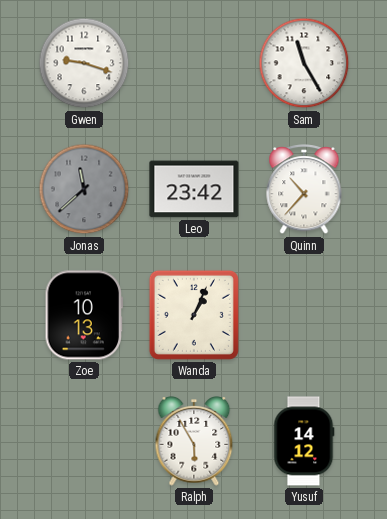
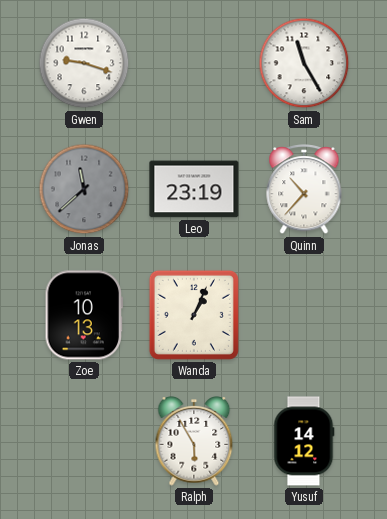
Leo: 23:42 -> 23:19
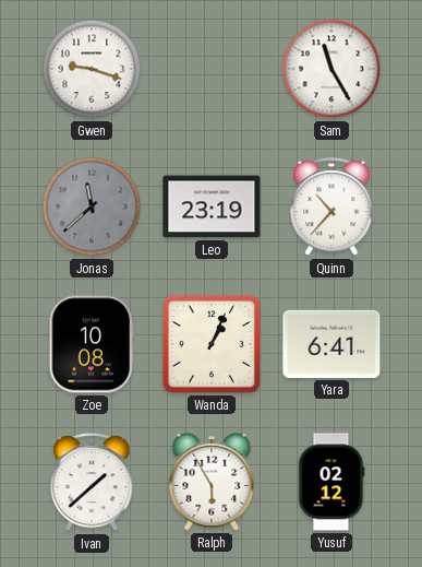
Zoe: 10:13 -> 10:08
Yara: none -> 6:41
Ivan: none -> 1:38
Yusuf: 14:12 -> 02:12
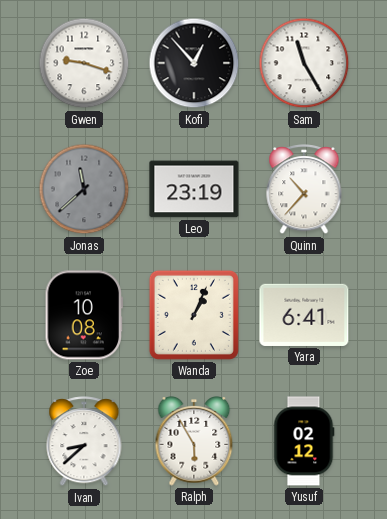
Kofi: none -> 12:53
Ivan: 1:38 -> 8:38
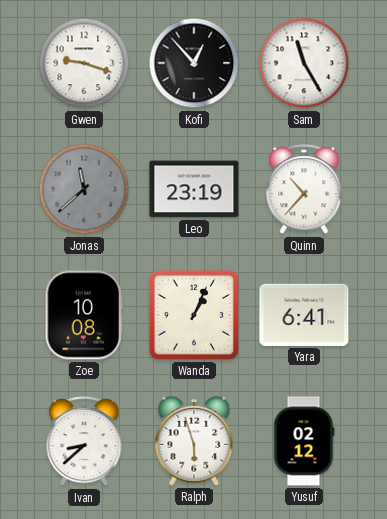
Ralph: 5:55 -> 5:57
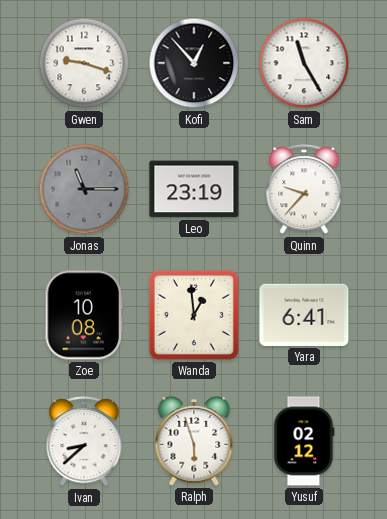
Jonas: 11:38 -> 11:15
Quinn: 10:37 -> 9:37
Wanda: 1:04 -> 12:59
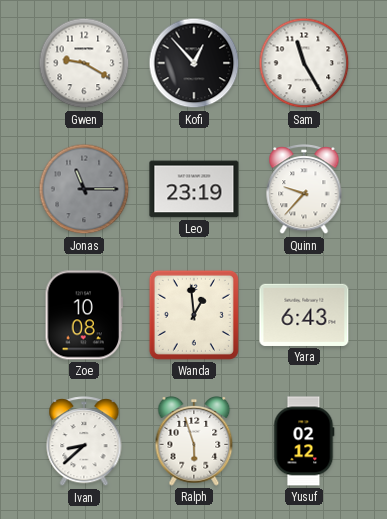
Gwen: 9:18 -> 9:20
Yara: 6:41 -> 6:43
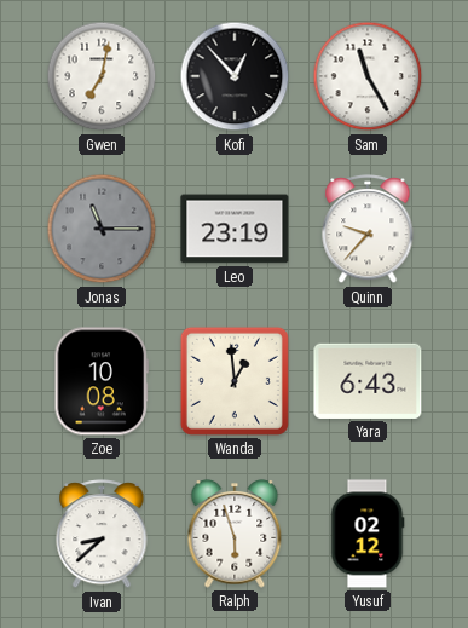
Gwen: 9:20 -> 7:02
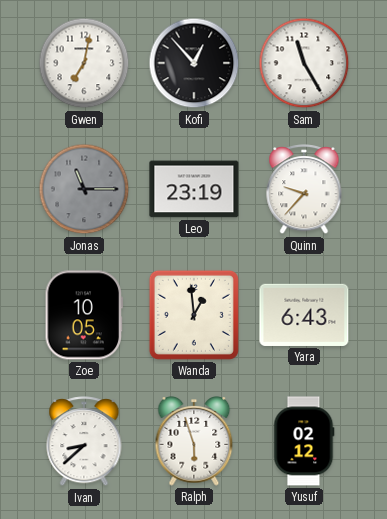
Zoe: 10:08 -> 10:05
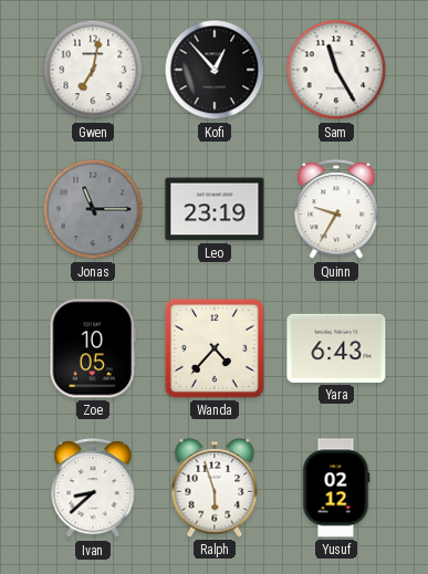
Quinn: 9:37 -> 9:35
Wanda: 12:59 -> 4:37
